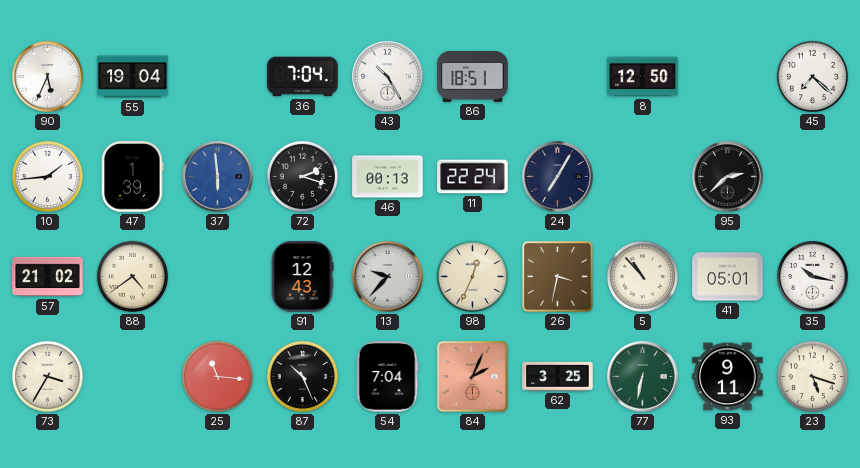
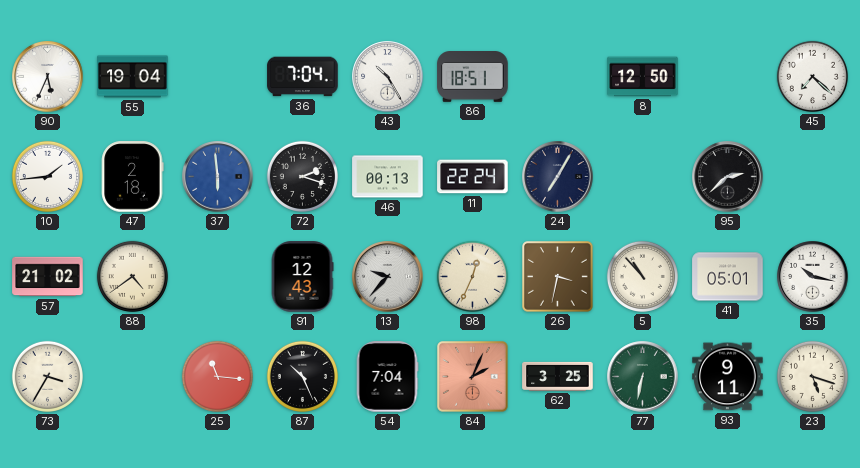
47: 1:39 -> 2:18
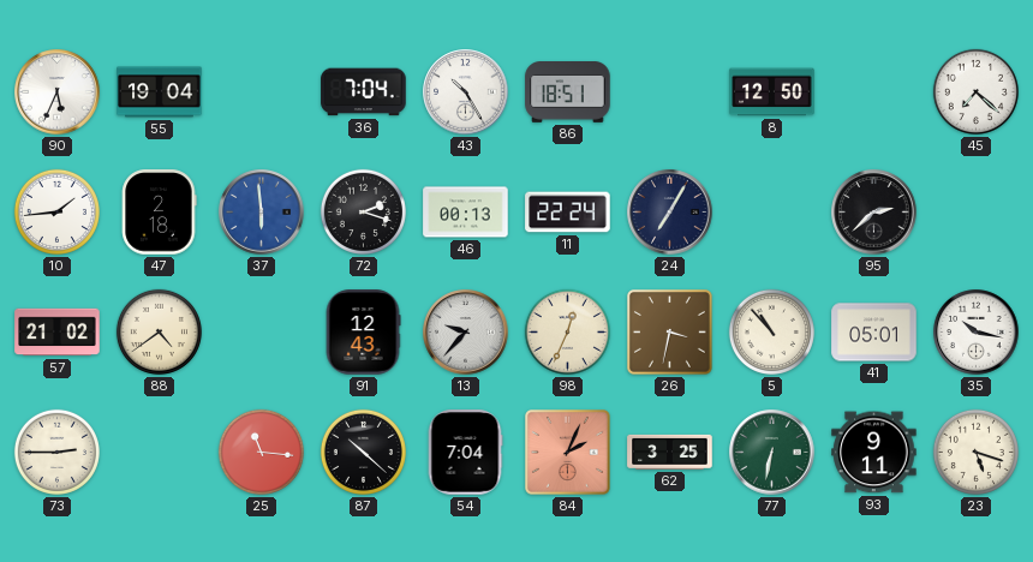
73: 3:35 -> 2:45
87: 10:26 -> 10:22
